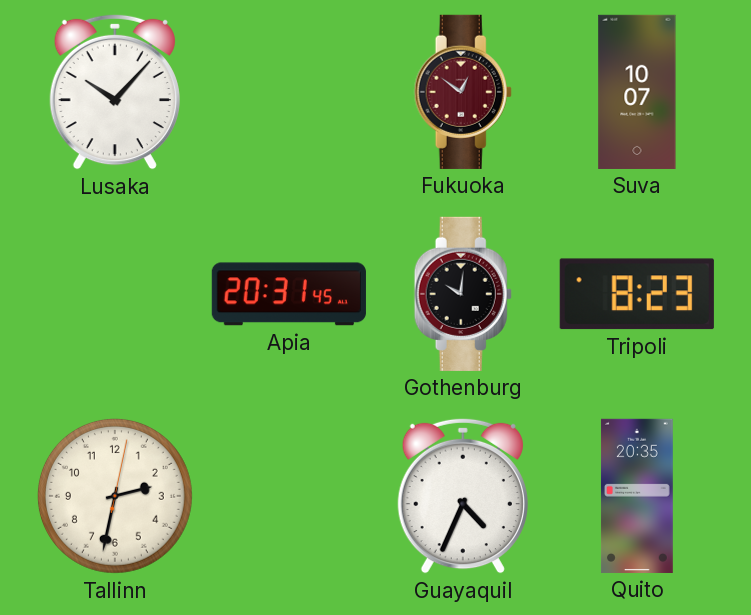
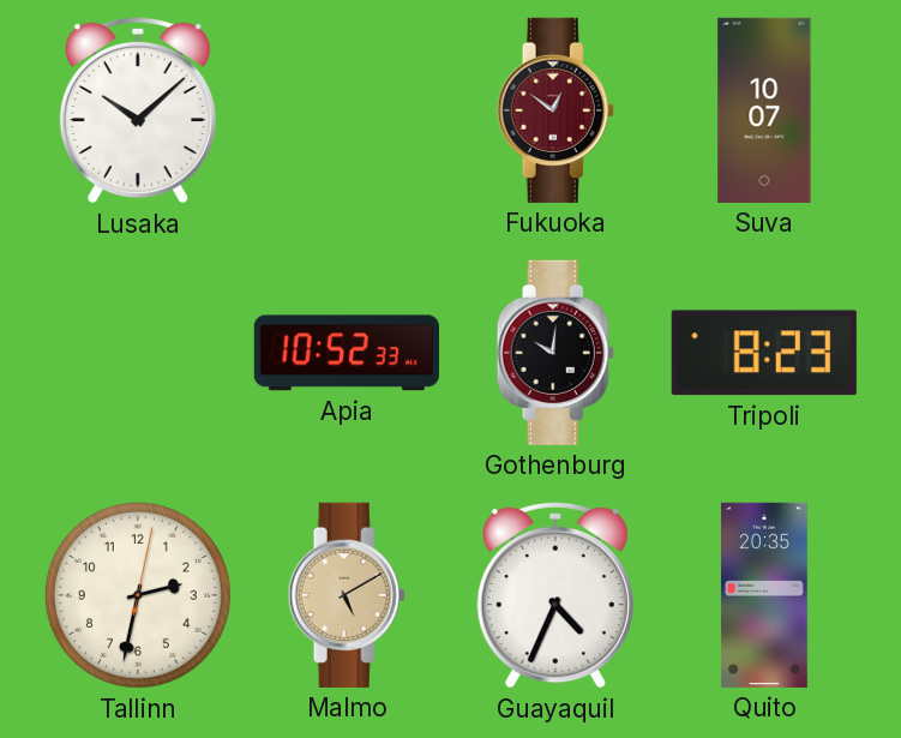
Lusaka: 10:07 -> 10:08
Apia: 20:31 -> 10:52
Malmo: none -> 5:10
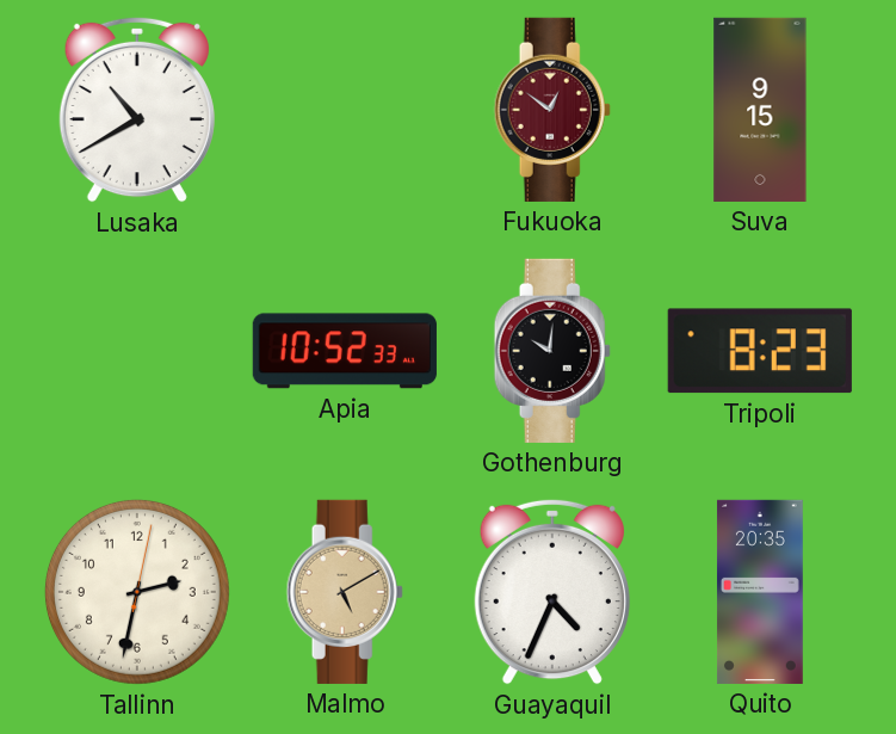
Lusaka: 10:08 -> 10:40
Suva: 10:07 -> 9:15
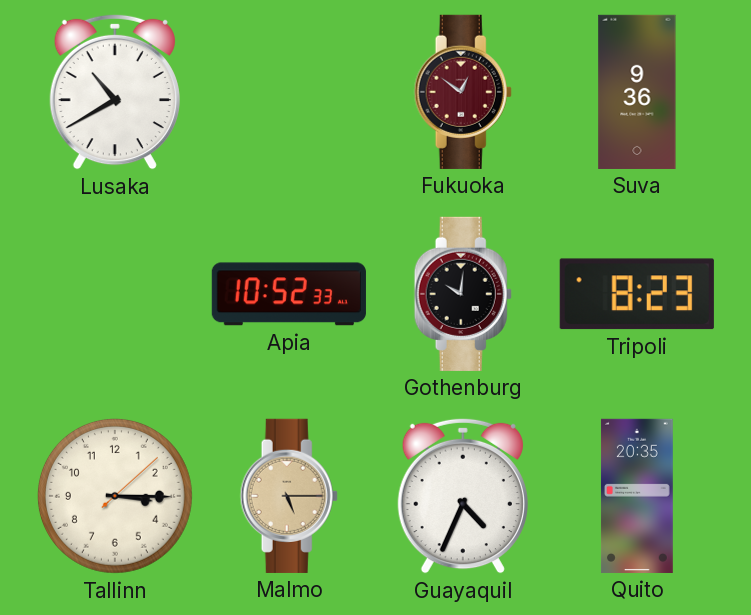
Suva: 9:15 -> 9:36
Tallinn: 2:32 -> 3:15
Malmo: 5:10 -> 5:15
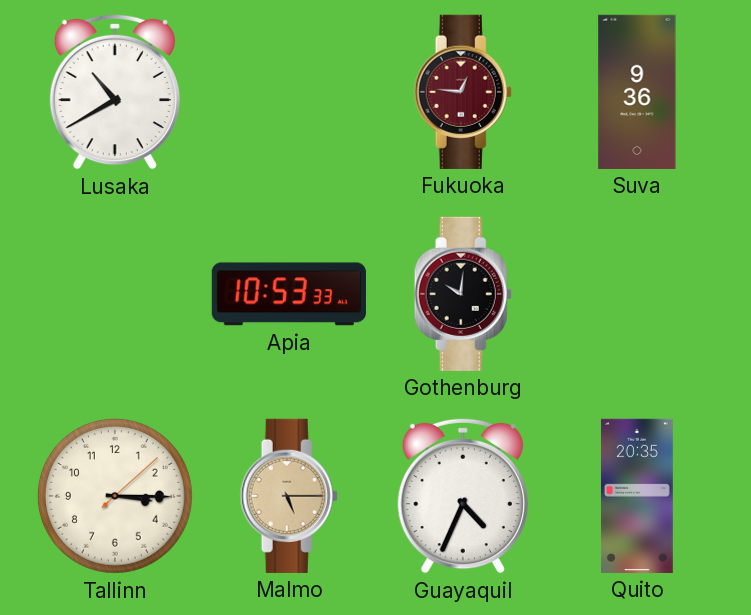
Fukuoka: 12:51 -> 12:46
Apia: 10:52 -> 10:53
Tripoli: 8:23 -> none
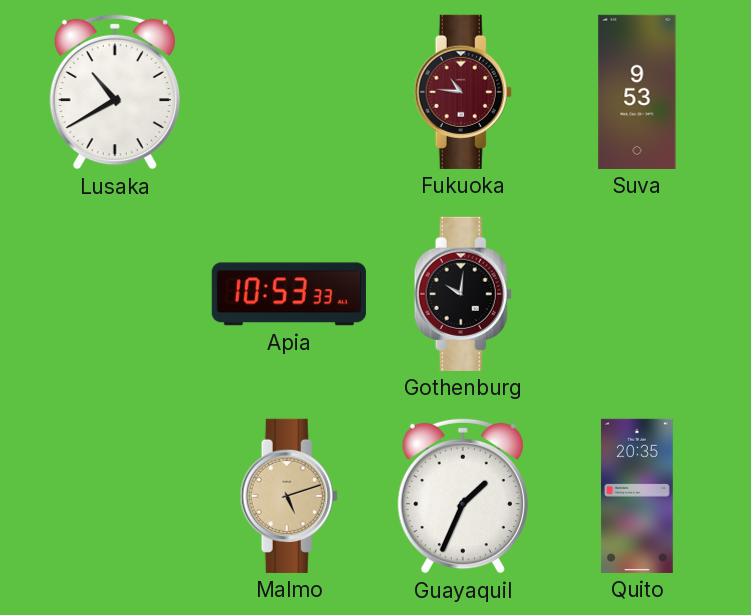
Fukuoka: 12:46 -> 10:46
Suva: 9:36 -> 9:53
Tallinn: 3:15 -> none
Malmo: 5:15 -> 5:12
Guayaquil: 4:34 -> 1:34
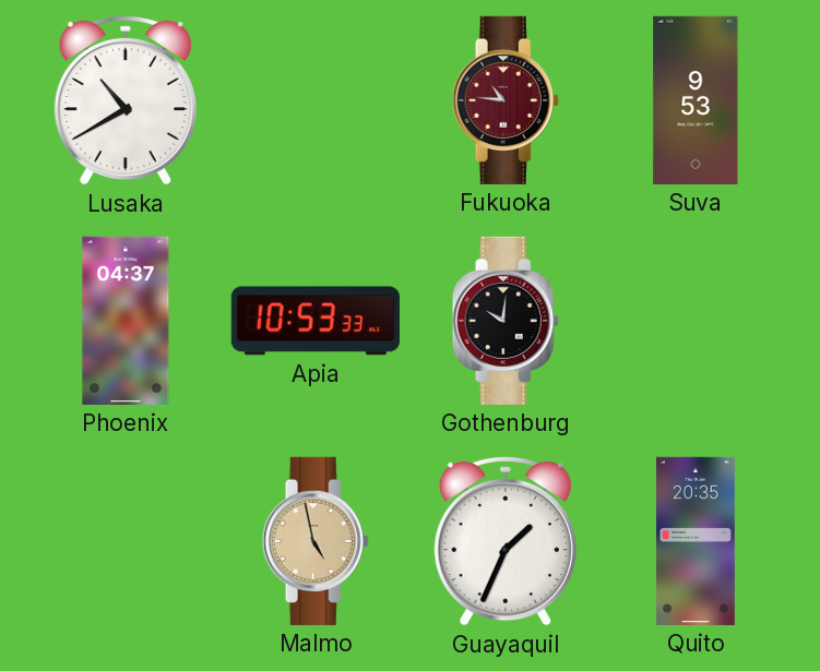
Phoenix: none -> 04:37
Malmo: 5:12 -> 4:58
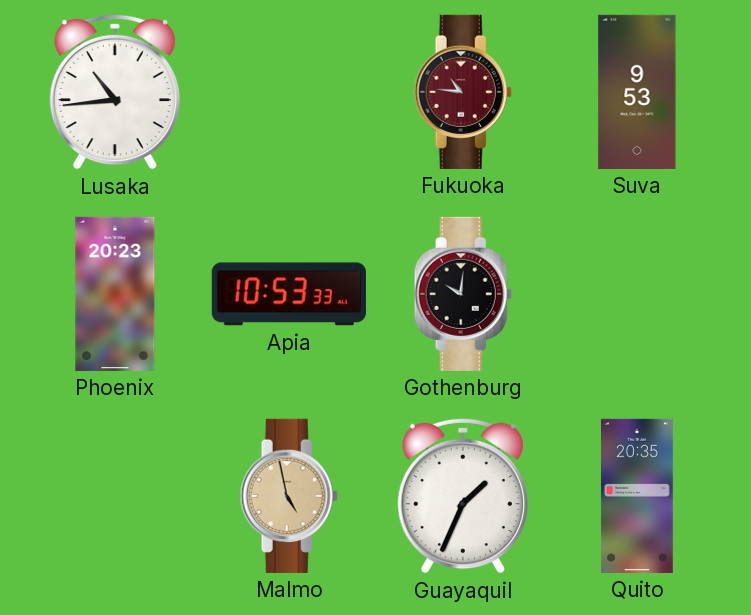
Lusaka: 10:40 -> 10:44
Phoenix: 04:37 -> 20:23
